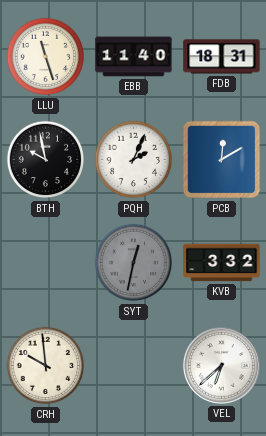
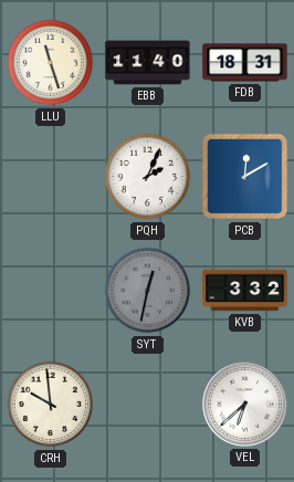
BTH: 9:58 -> none
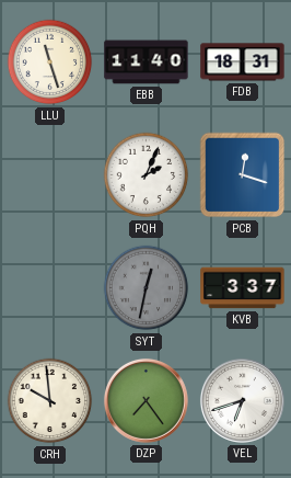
PCB: 12:10 -> 12:18
KVB: 3:32 -> 3:37
DZP: none -> 7:24
VEL: 6:38 -> 6:42
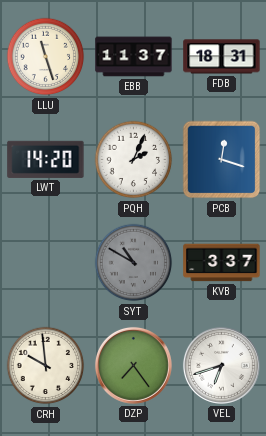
EBB: 11:40 -> 11:37
LWT: none -> 14:20
SYT: 12:32 -> 10:50
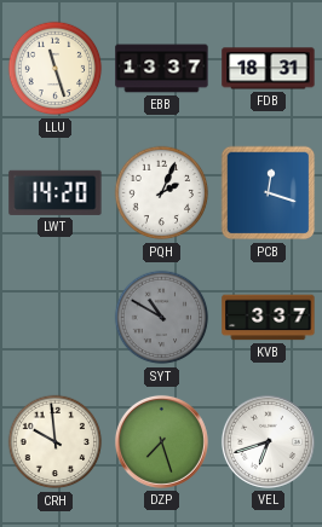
EBB: 11:37 -> 13:37
DZP: 7:24 -> 7:27
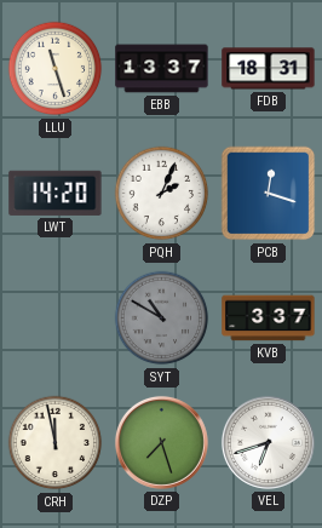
CRH: 9:59 -> 11:58
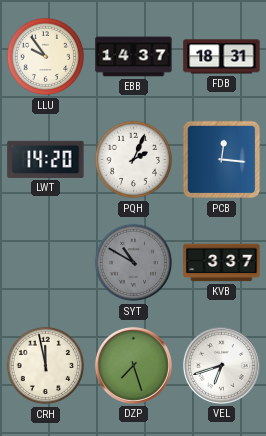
LLU: 11:27 -> 9:54
EBB: 13:37 -> 14:37
PCB: 12:18 -> 12:16
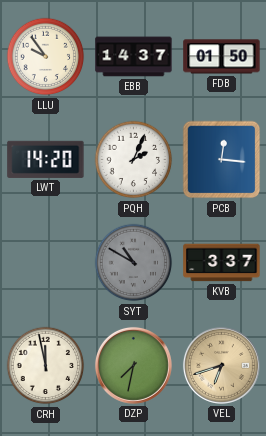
FDB: 18:31 -> 01:50
DZP: 7:27 -> 7:32
VEL dial: white -> champagne
